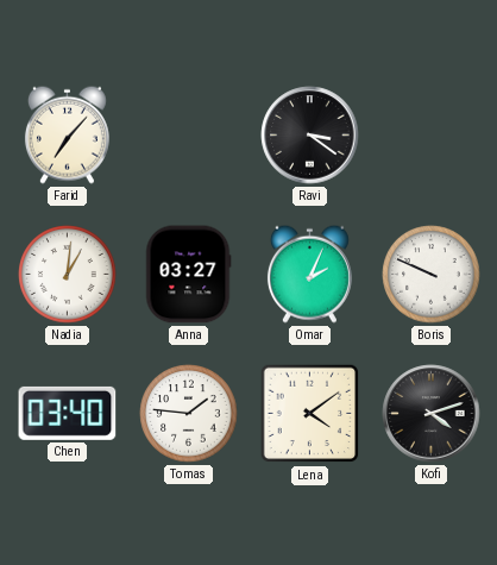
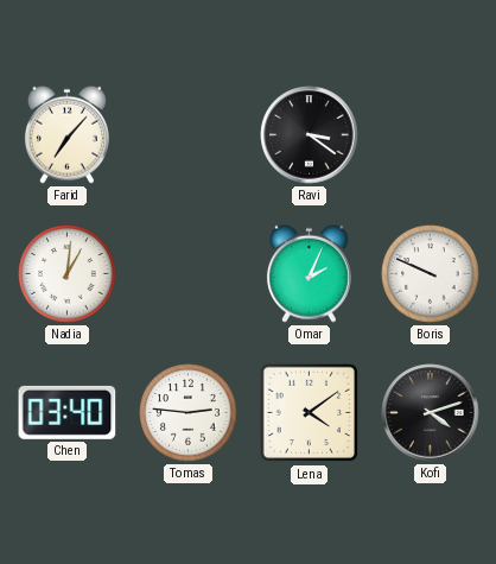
Anna: 03:27 -> none
Tomas: 1:46 -> 2:46
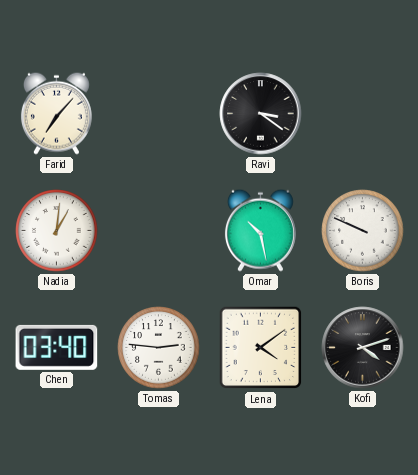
Omar: 2:04 -> 10:28
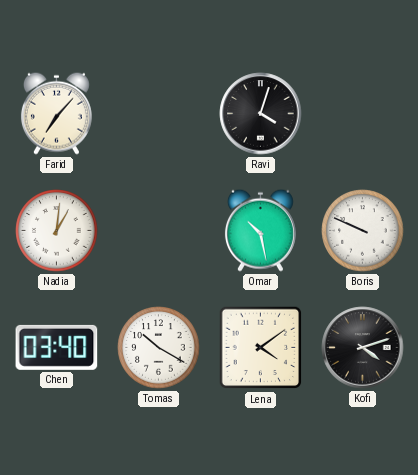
Ravi: 3:21 -> 4:03
Tomas: 2:46 -> 10:20
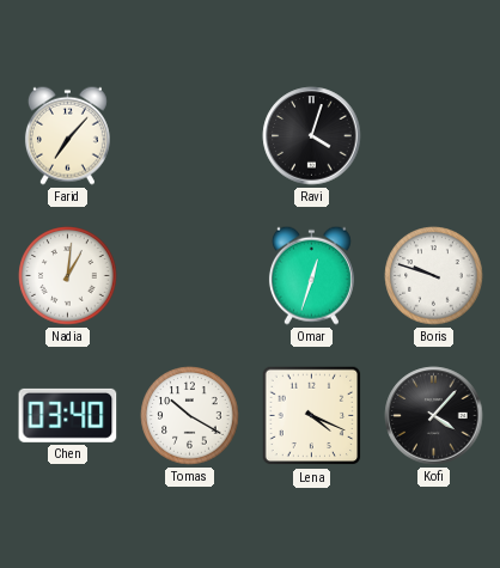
Omar: 10:28 -> 12:33
Boris: 9:49 -> 9:48
Lena: 4:09 -> 4:19
Kofi: 4:12 -> 4:07
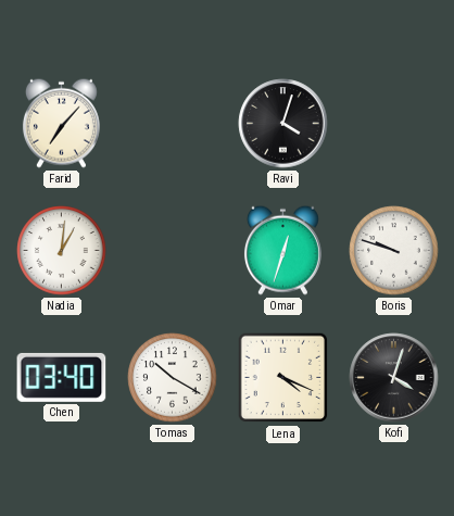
Kofi: 4:07 -> 4:03
